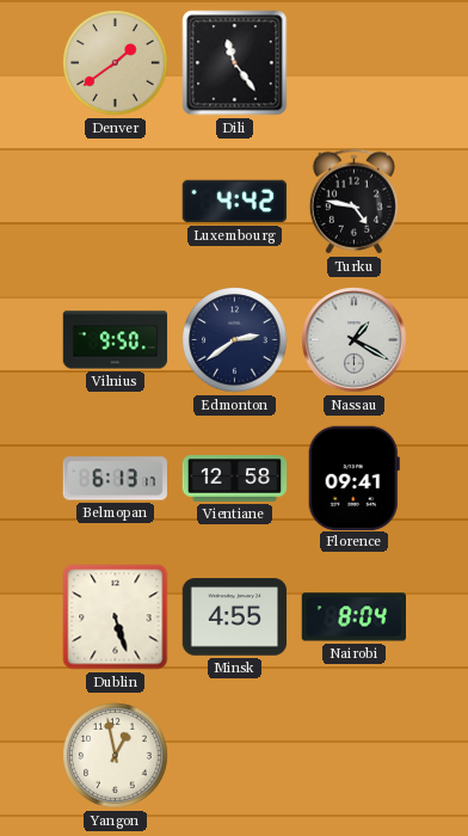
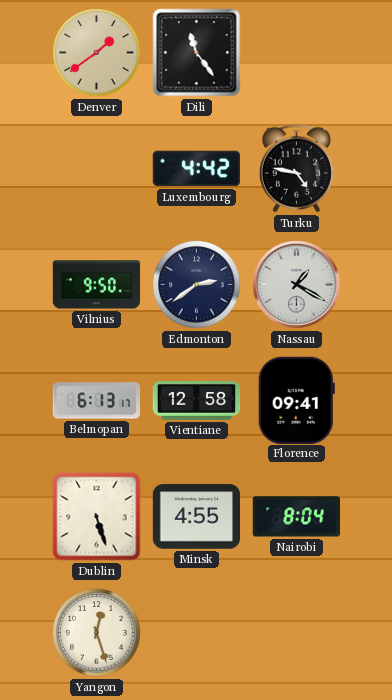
Yangon: 12:58 -> 12:27
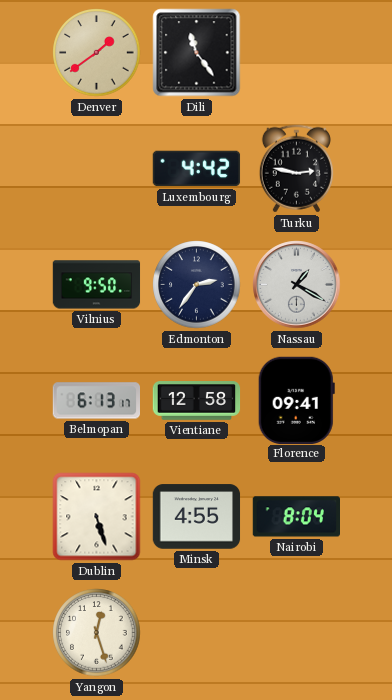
Turku: 4:47 -> 2:47
Edmonton: 2:39 -> 2:36
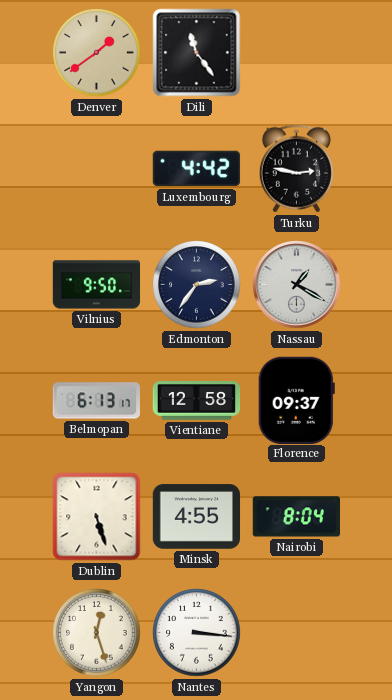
Florence: 09:41 -> 09:37
Nantes: none -> 3:16
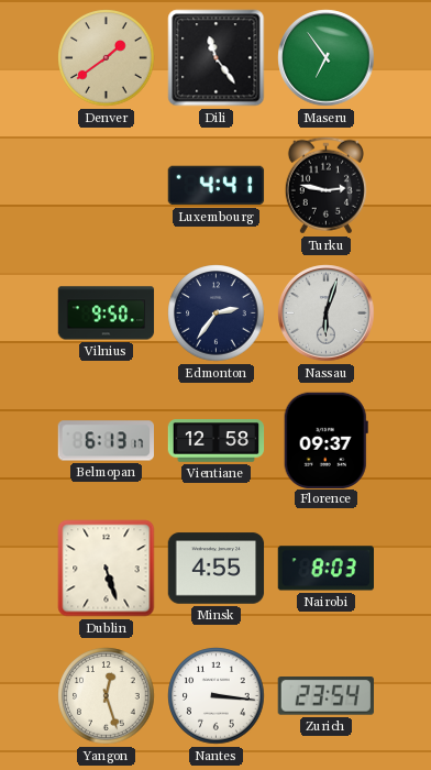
Maseru: none -> 6:54
Luxembourg: 4:42 -> 4:41
Nassau: 1:20 -> 6:03
Nairobi: 8:04 -> 8:03
Zurich: none -> 23:54
